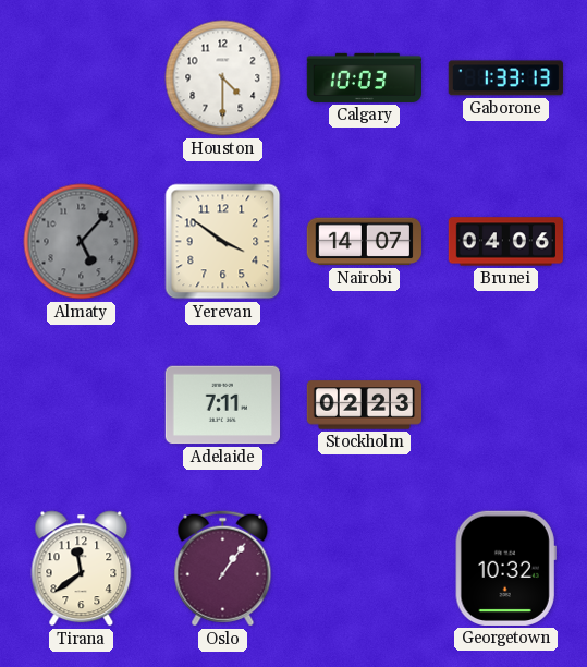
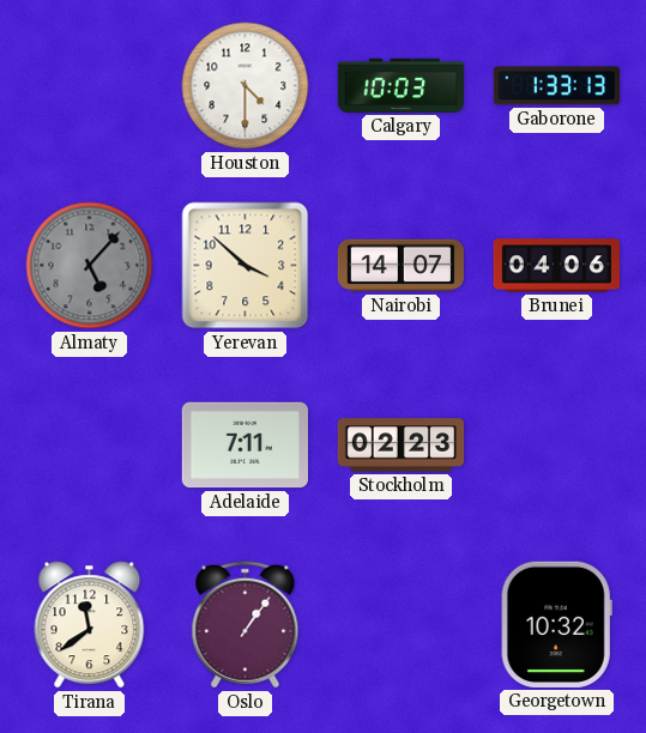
Yerevan: 3:51 -> 3:52
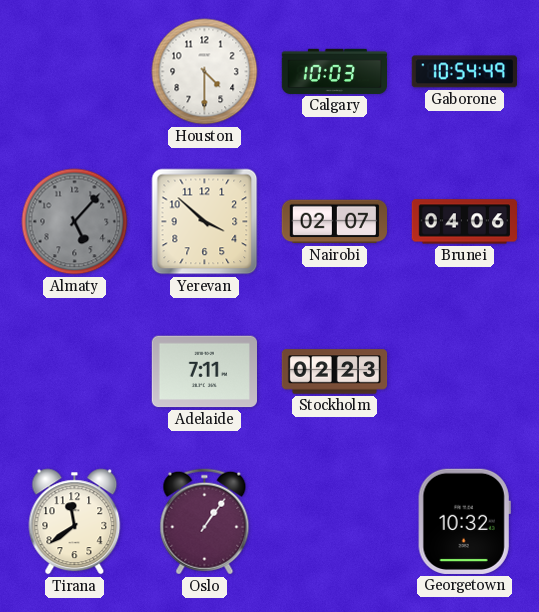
Gaborone: 1:33 -> 10:54
Nairobi: 14:07 -> 02:07
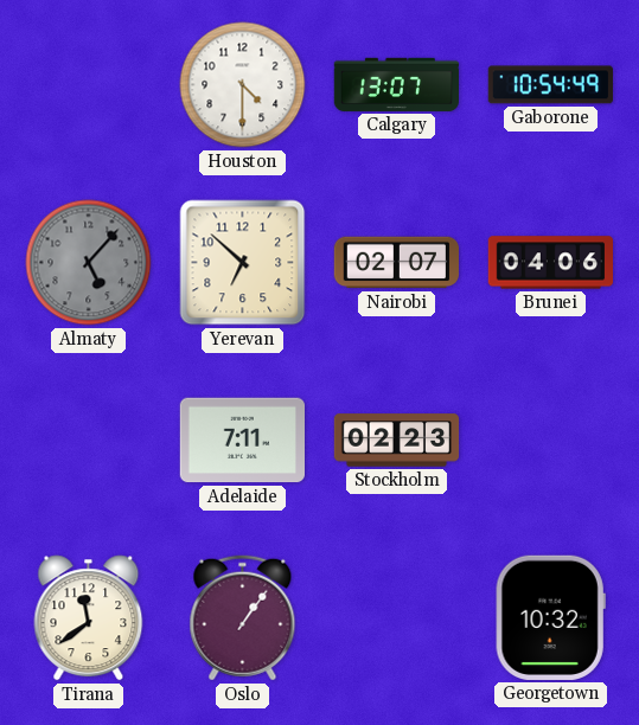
Calgary: 10:03 -> 13:07
Yerevan: 3:52 -> 6:52
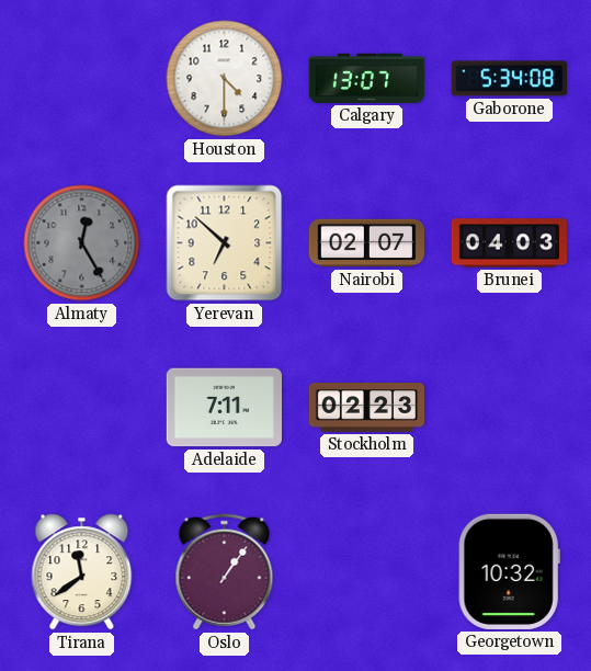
Gaborone: 10:54 -> 5:34
Almaty: 5:07 -> 12:25
Brunei: 04:06 -> 04:03
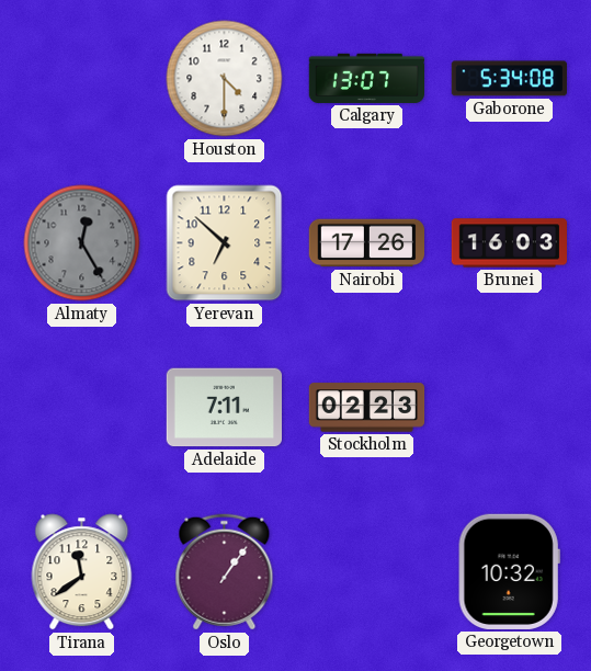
Nairobi: 02:07 -> 17:26
Brunei: 04:03 -> 16:03
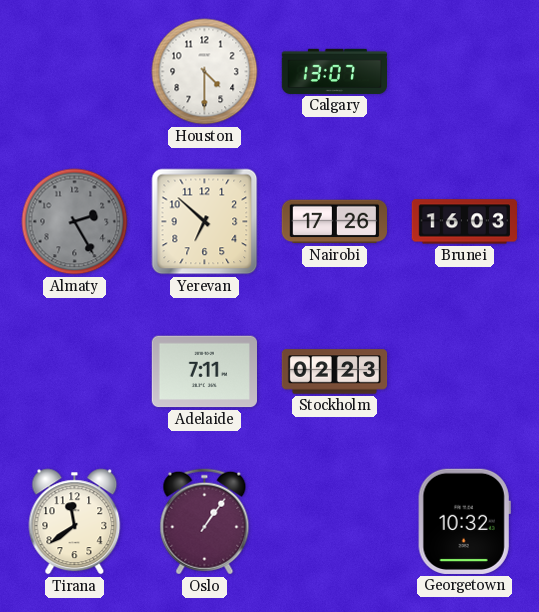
Gaborone: 5:34 -> none
Almaty: 12:25 -> 2:25
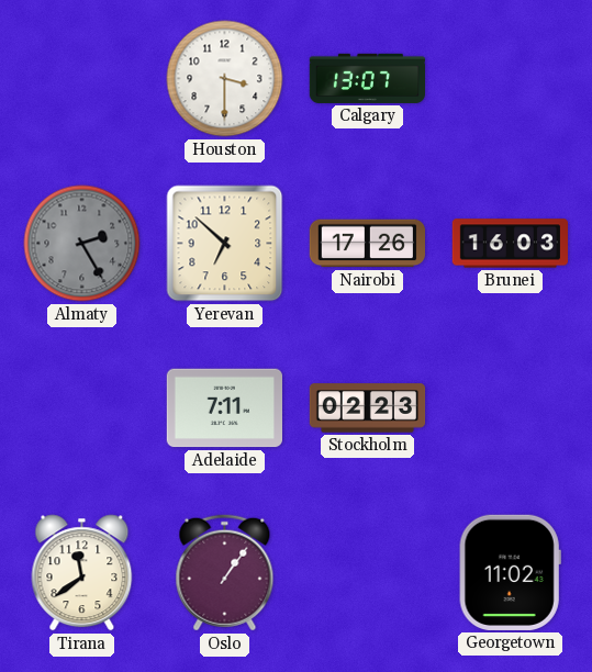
Houston: 4:30 -> 3:30
Georgetown: 10:32 -> 11:02
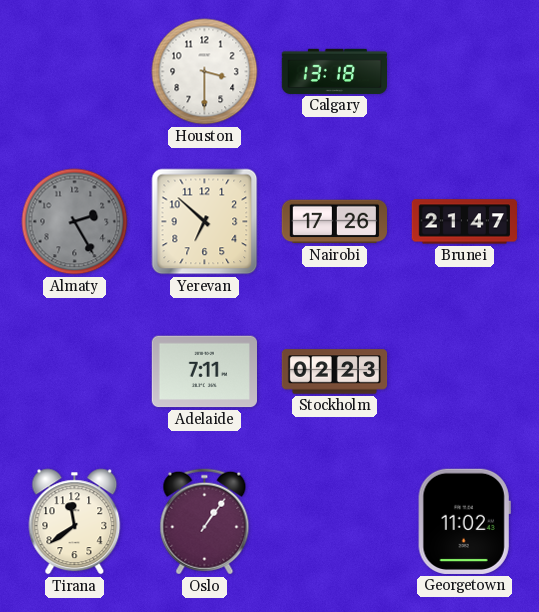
Calgary: 13:07 -> 13:18
Brunei: 16:03 -> 21:47
